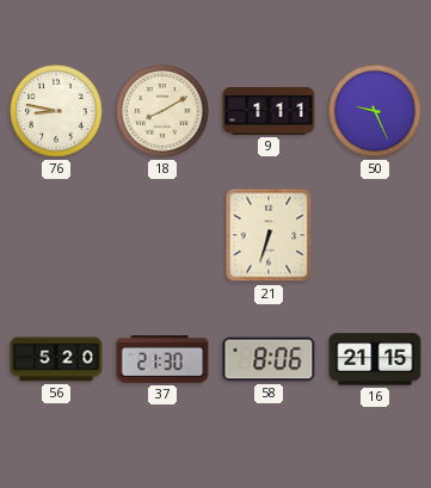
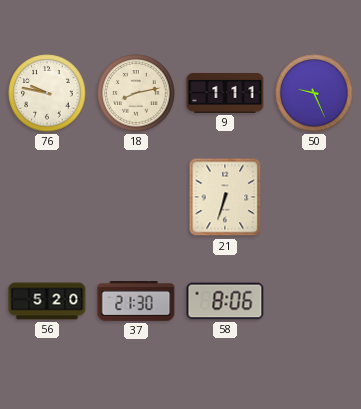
76: 8:47 -> 9:47
18: 8:10 -> 8:13
16: 21:15 -> none
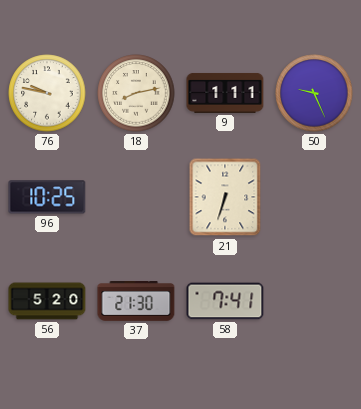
96: none -> 10:25
58: 8:06 -> 7:41
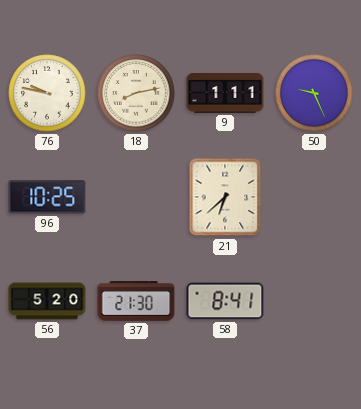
21: 6:33 -> 6:38
58: 7:41 -> 8:41
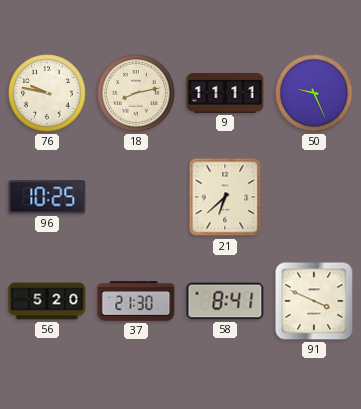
9: 1:11 -> 11:11
91: none -> 3:49
